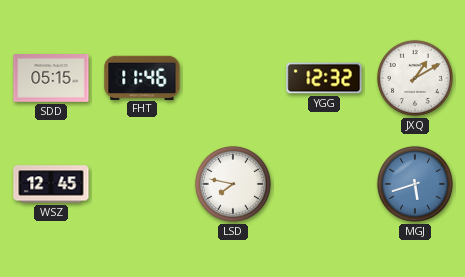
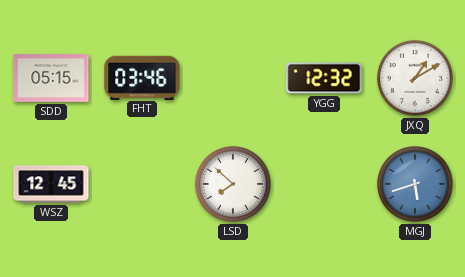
FHT: 11:46 -> 03:46
LSD: 7:47 -> 7:52
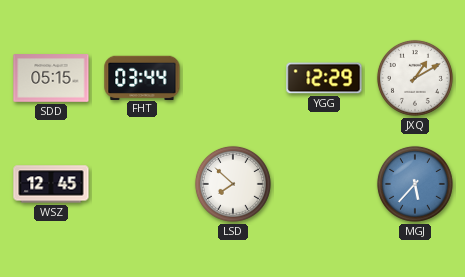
FHT: 03:46 -> 03:44
YGG: 12:32 -> 12:29
MGJ: 5:42 -> 5:37
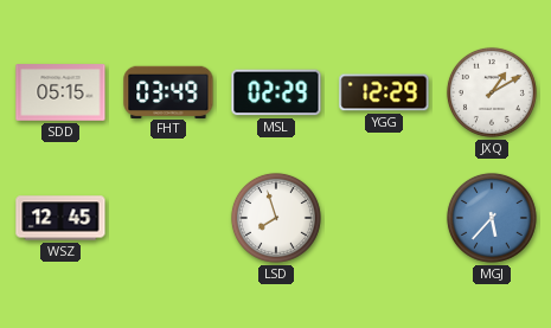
FHT: 03:44 -> 03:49
MSL: none -> 02:29
LSD: 7:52 -> 7:57
